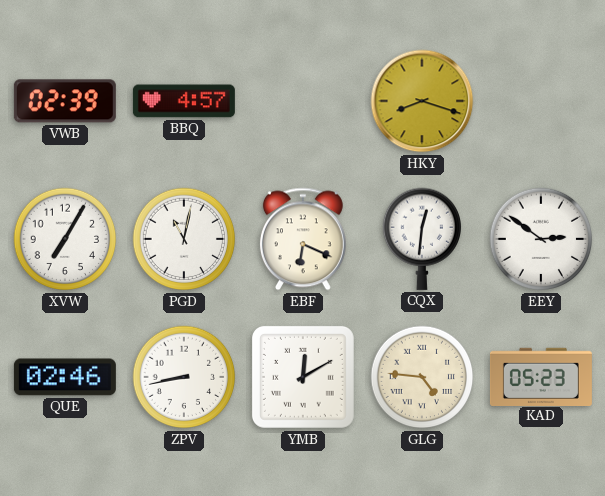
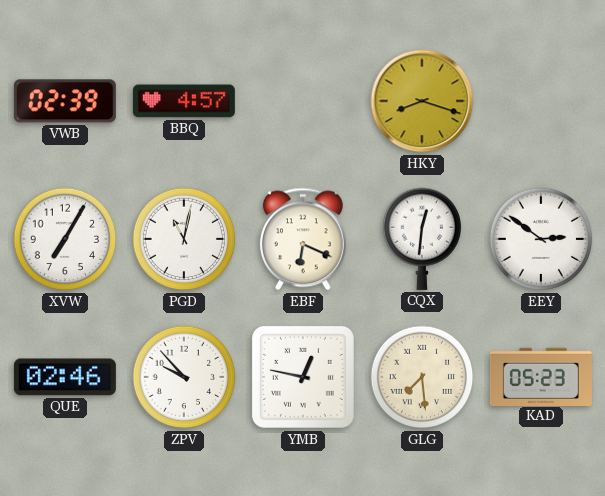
ZPV: 8:43 -> 9:53
YMB: 12:10 -> 12:47
GLG: 4:46 -> 7:29
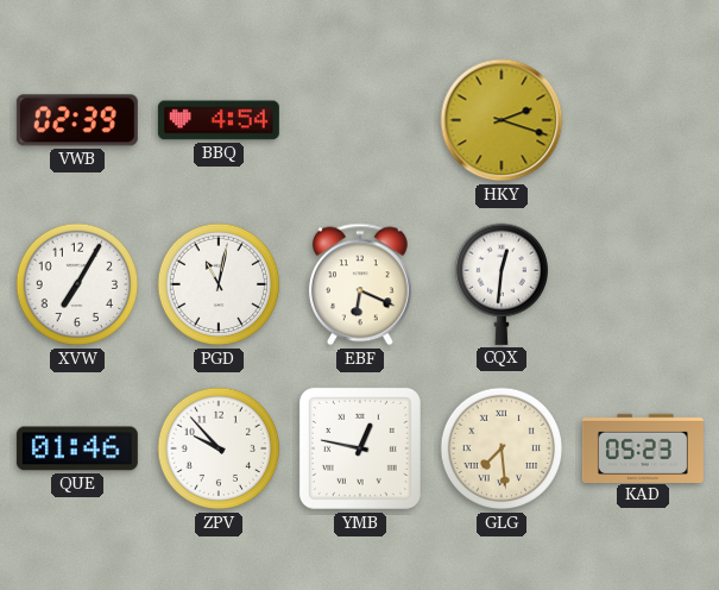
BBQ: 4:57 -> 4:54
HKY: 8:18 -> 2:18
EEY: 2:51 -> none
QUE: 02:46 -> 01:46
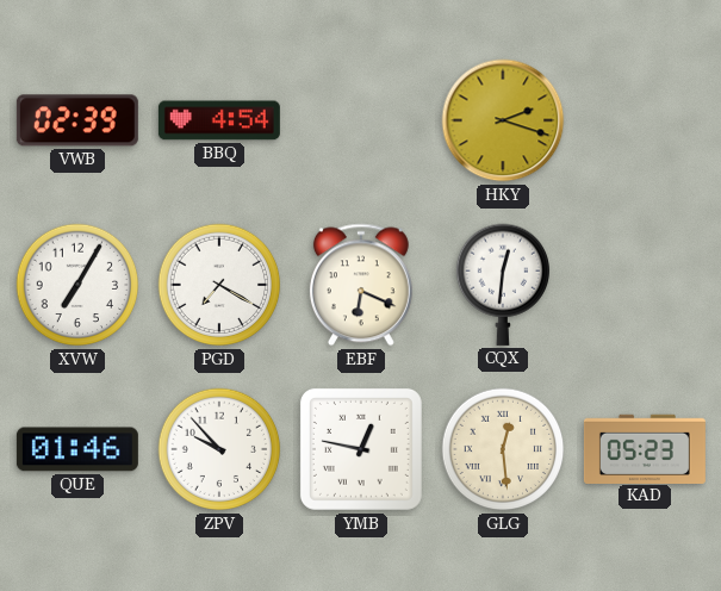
PGD: 11:02 -> 7:20
GLG: 7:29 -> 12:29
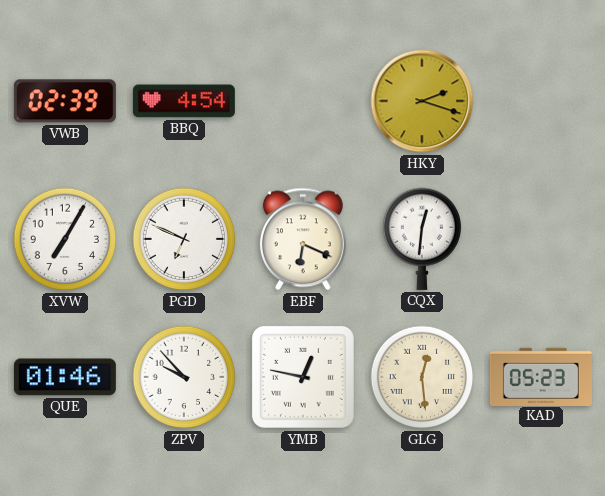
PGD: 7:20 -> 6:49
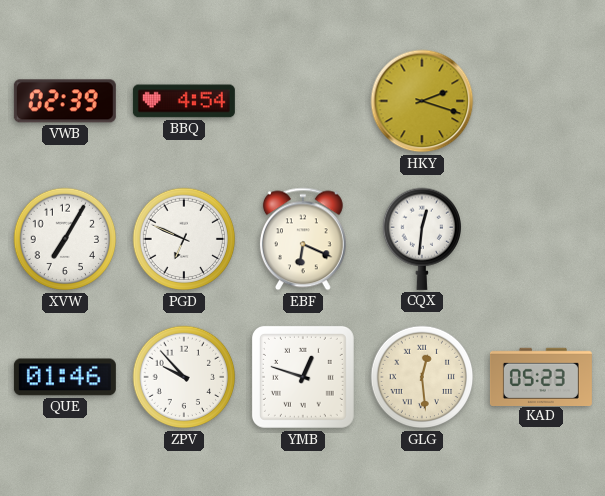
YMB: 12:47 -> 12:48
